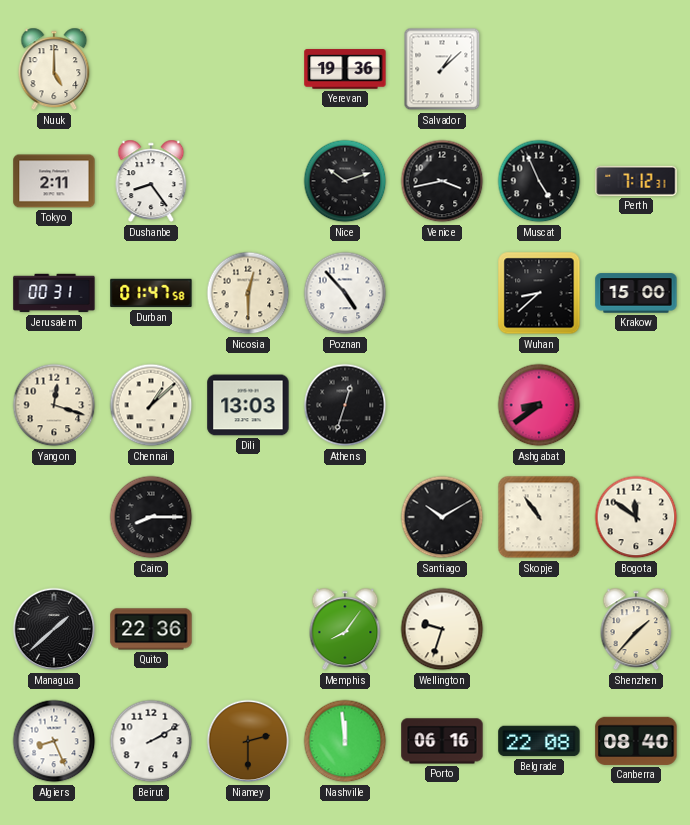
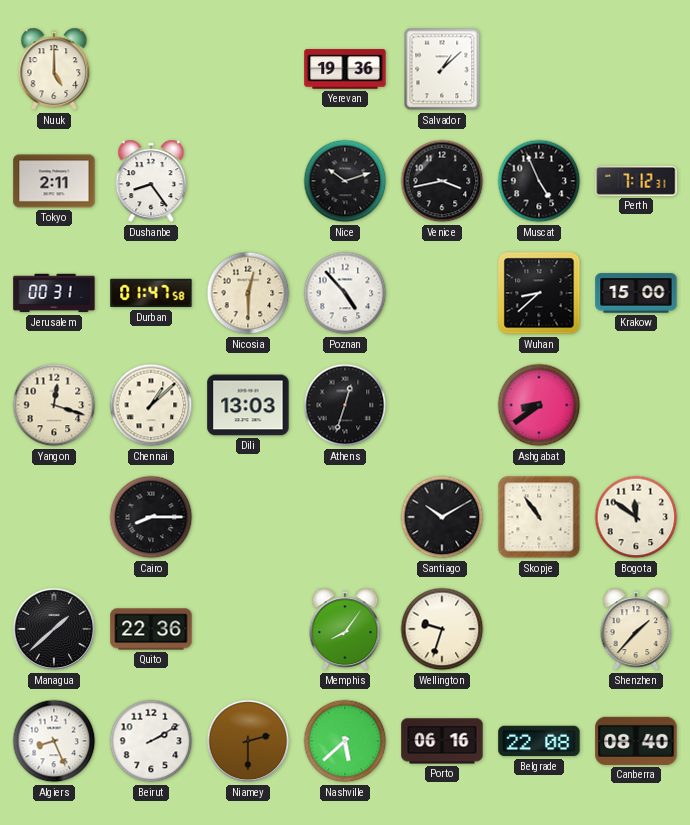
Nashville: 11:59 -> 5:38
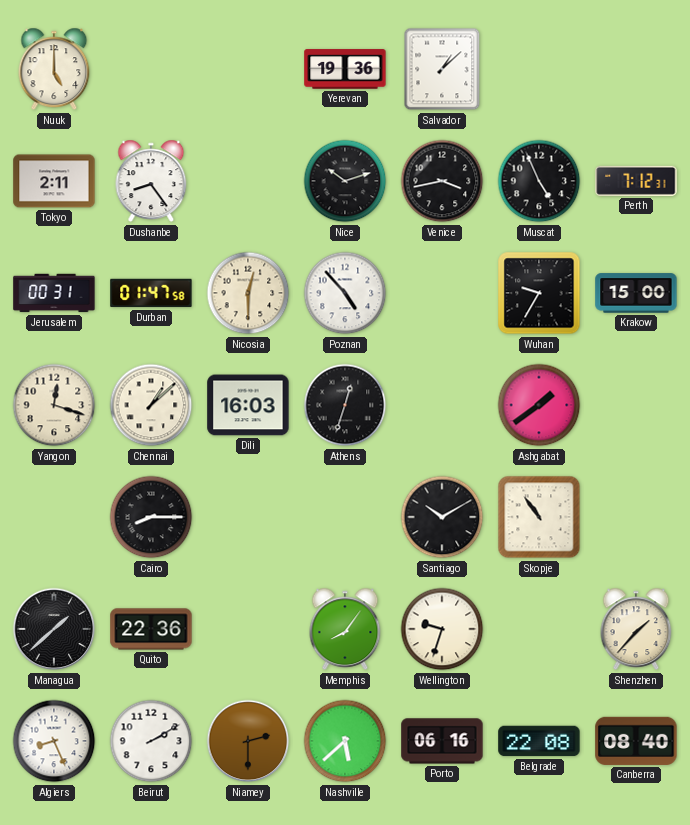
Wuhan: 8:38 -> 9:35
Dili: 13:03 -> 16:03
Ashgabat: 8:39 -> 1:39
Bogota: 11:51 -> none
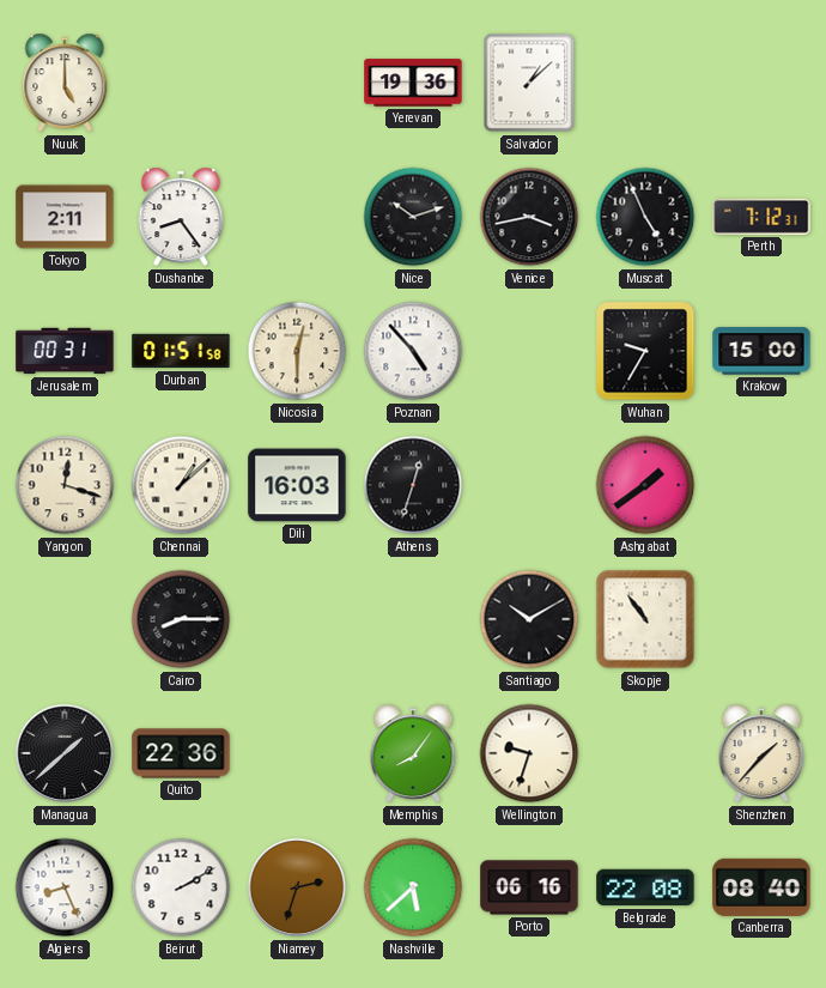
Durban: 01:47 -> 01:51
Niamey: 2:30 -> 2:33
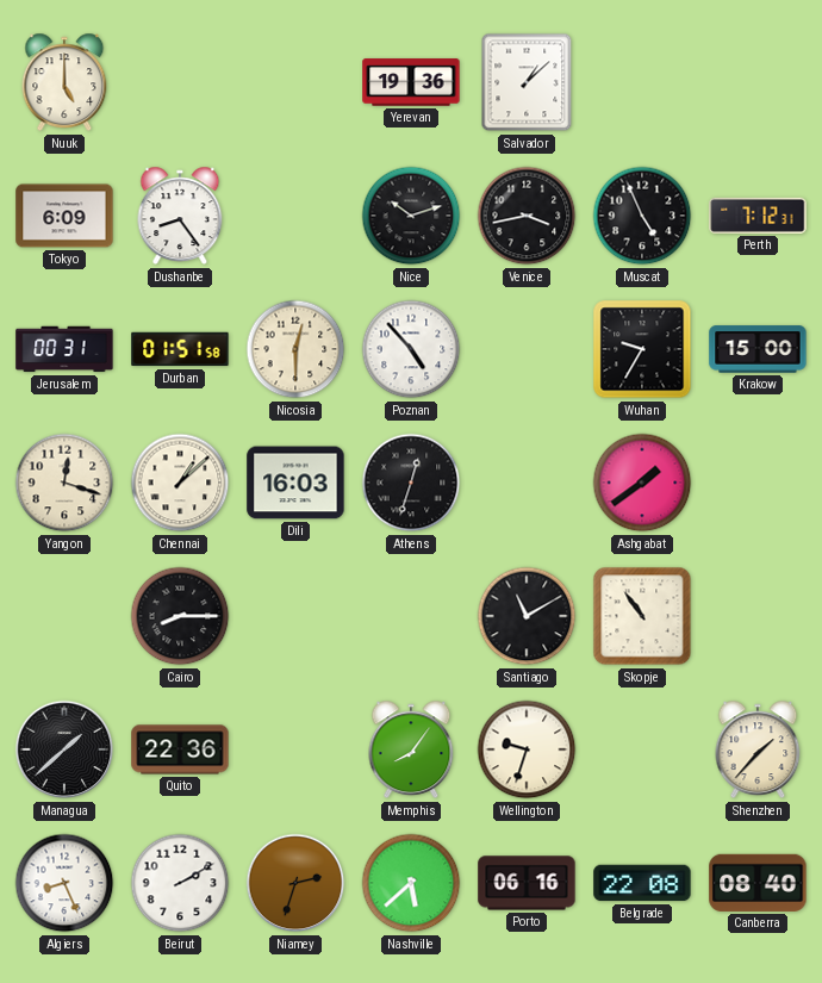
Tokyo: 2:11 -> 6:09
Santiago: 10:10 -> 11:10
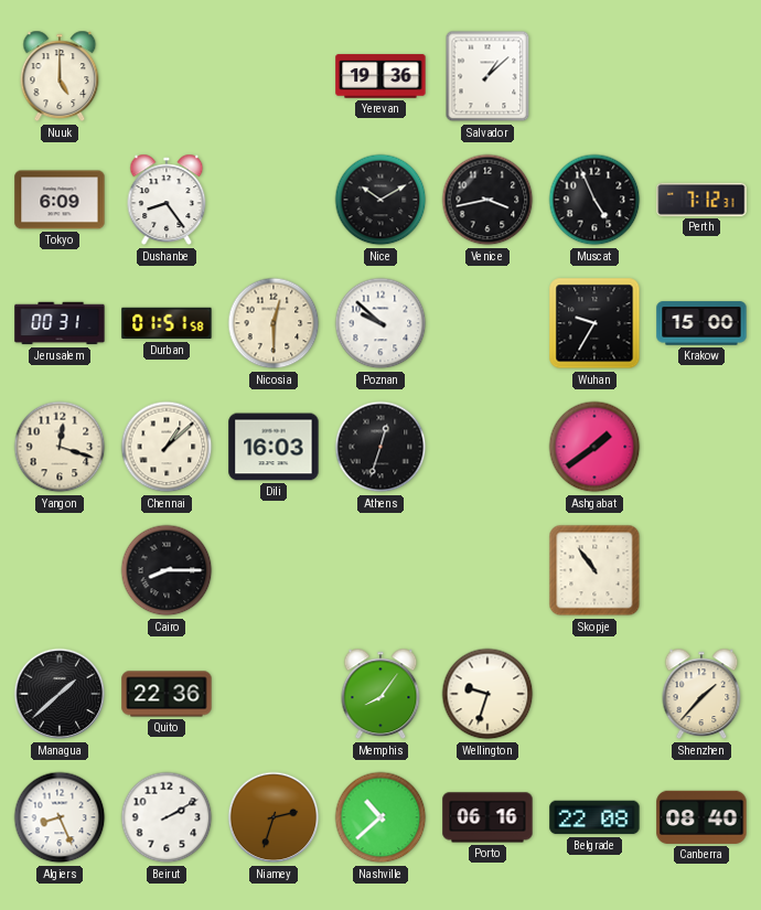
Nice: 10:12 -> 10:10
Poznan: 4:53 -> 9:52
Santiago: 11:10 -> none
Nashville: 5:38 -> 10:38
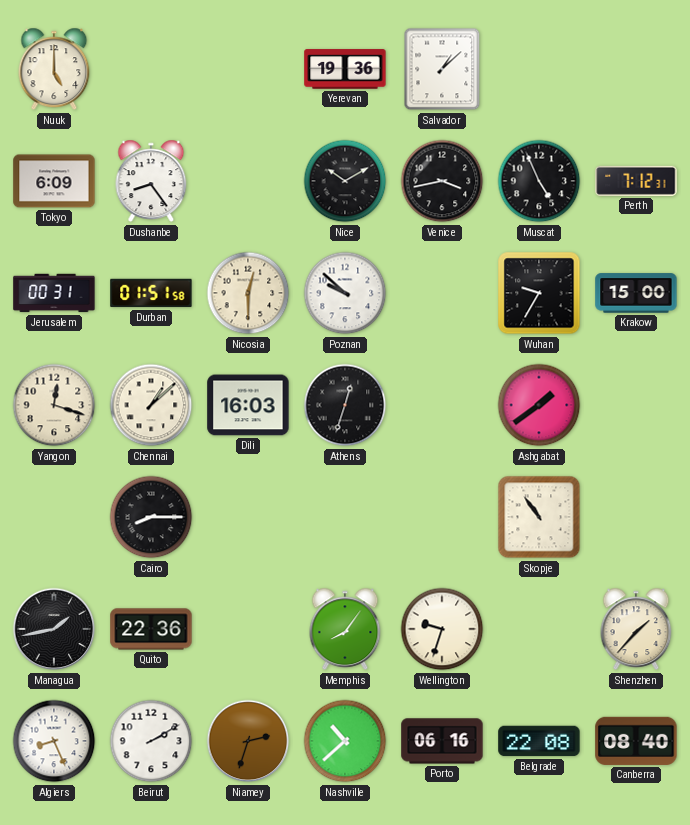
Managua: 1:38 -> 1:43
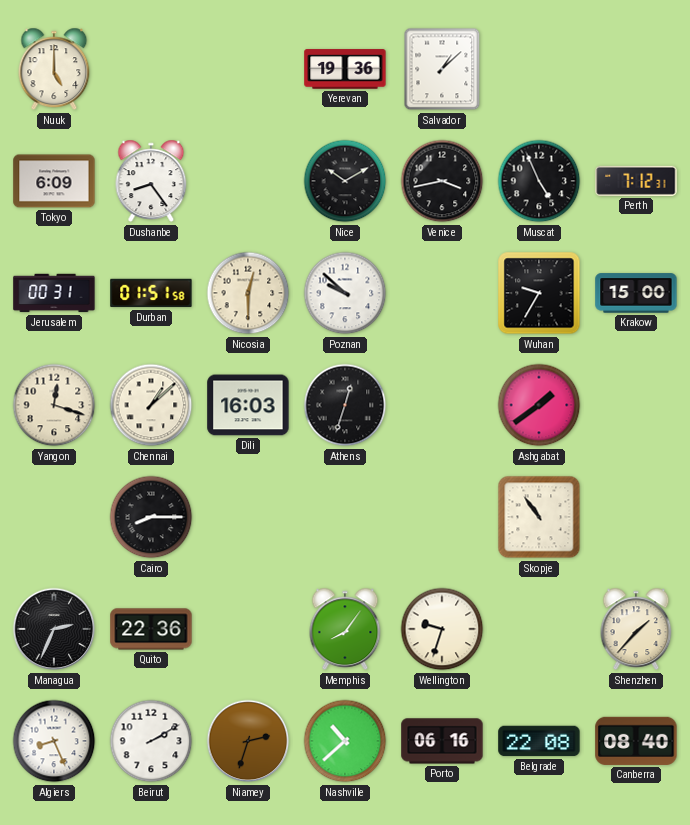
Managua: 1:43 -> 2:34
